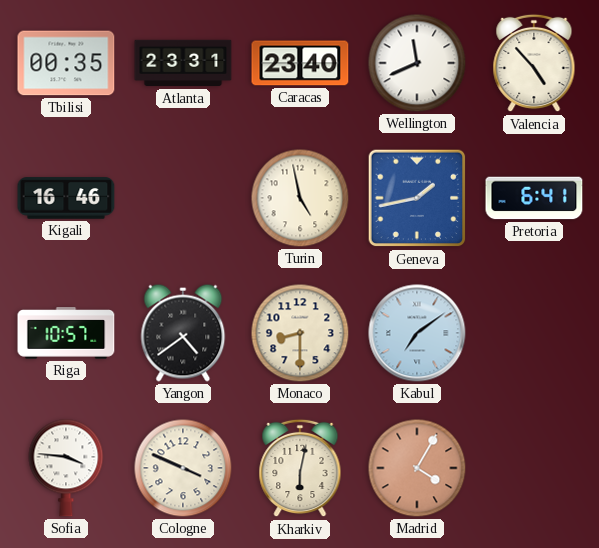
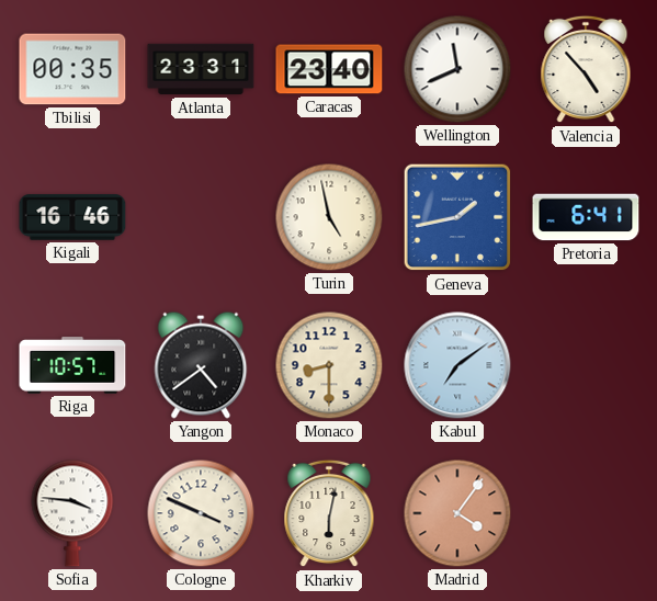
Madrid: 4:05 -> 4:06
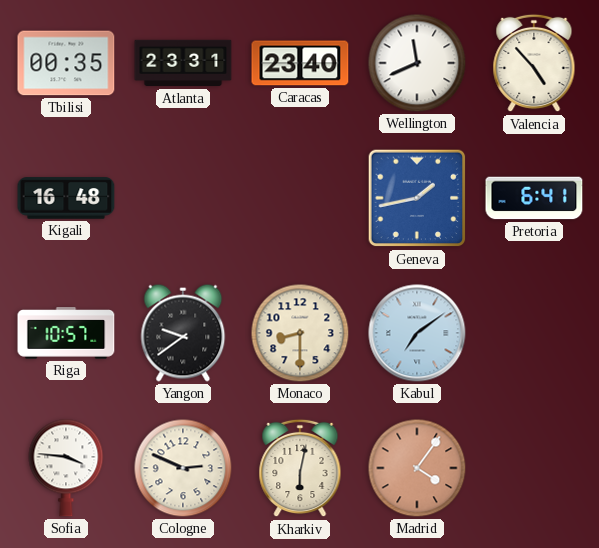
Kigali: 16:46 -> 16:48
Turin: 4:58 -> none
Yangon: 4:39 -> 9:39
Cologne: 3:49 -> 2:49
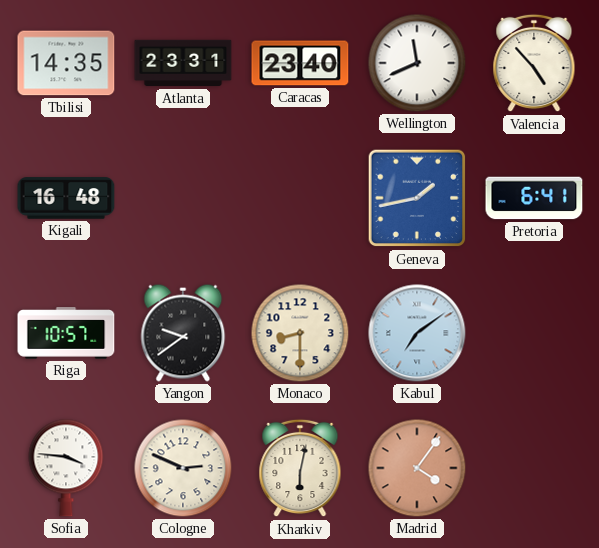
Tbilisi: 00:35 -> 14:35
